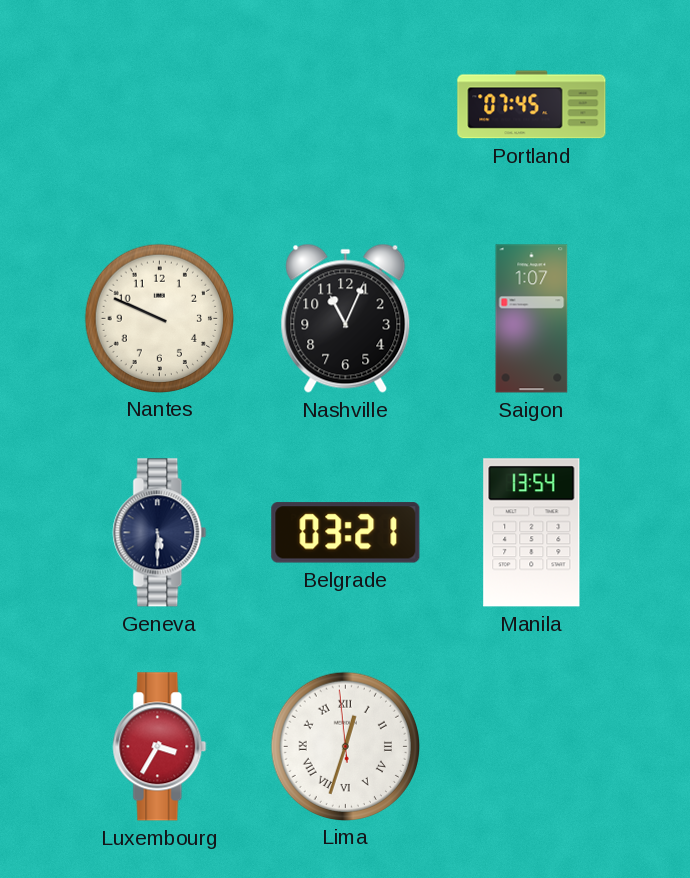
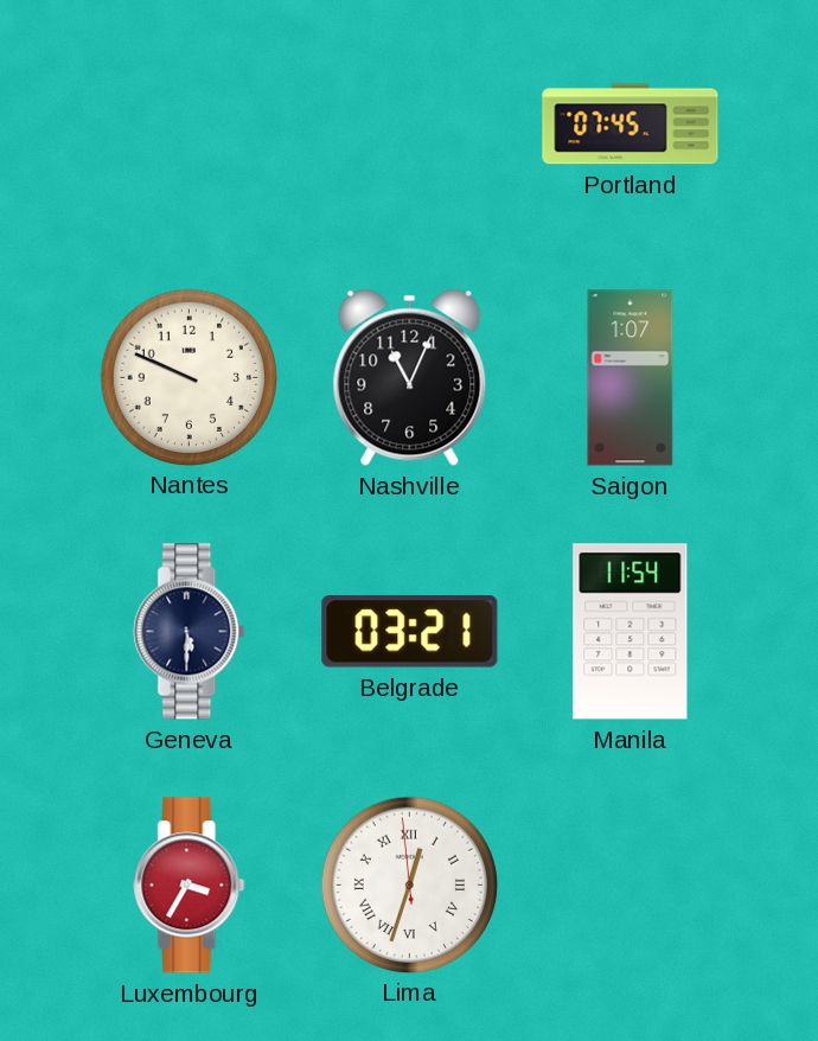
Manila: 13:54 -> 11:54
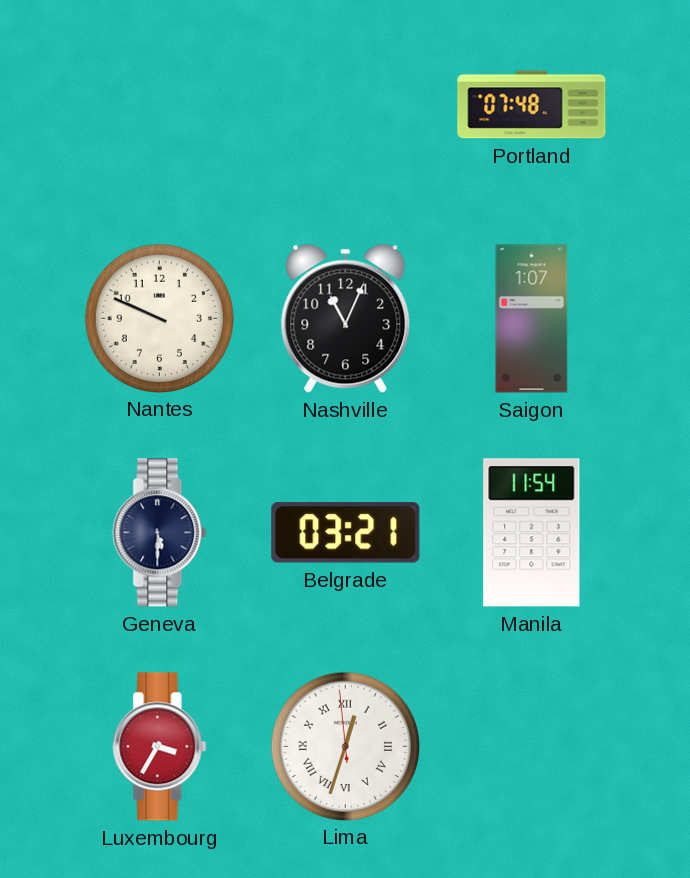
Portland: 07:45 -> 07:48
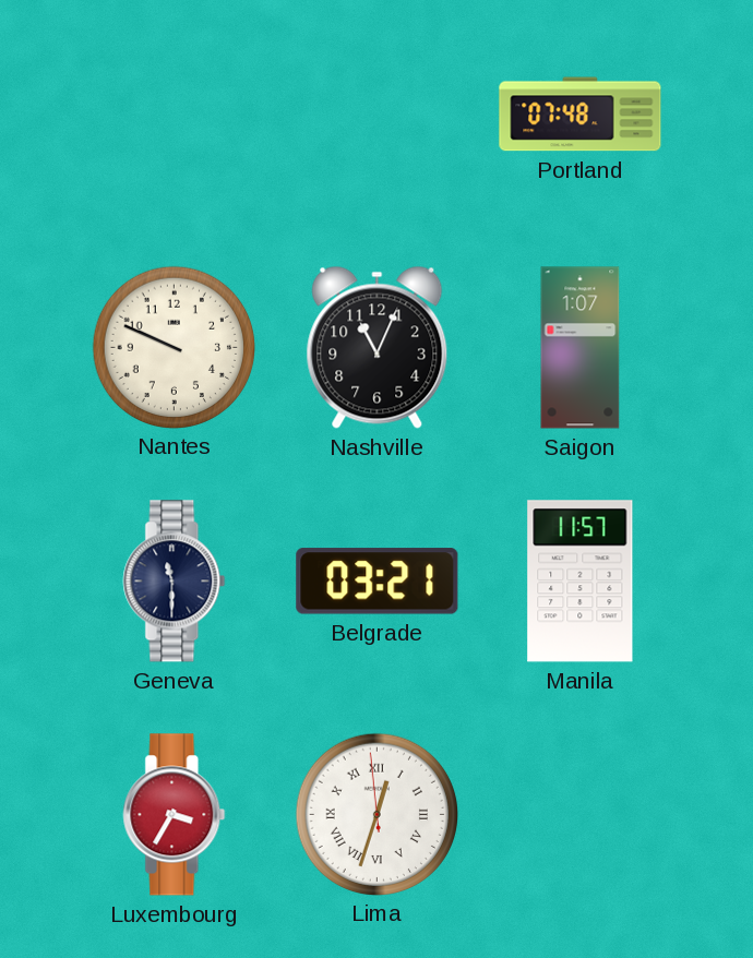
Geneva: 5:30 -> 11:30
Manila: 11:54 -> 11:57
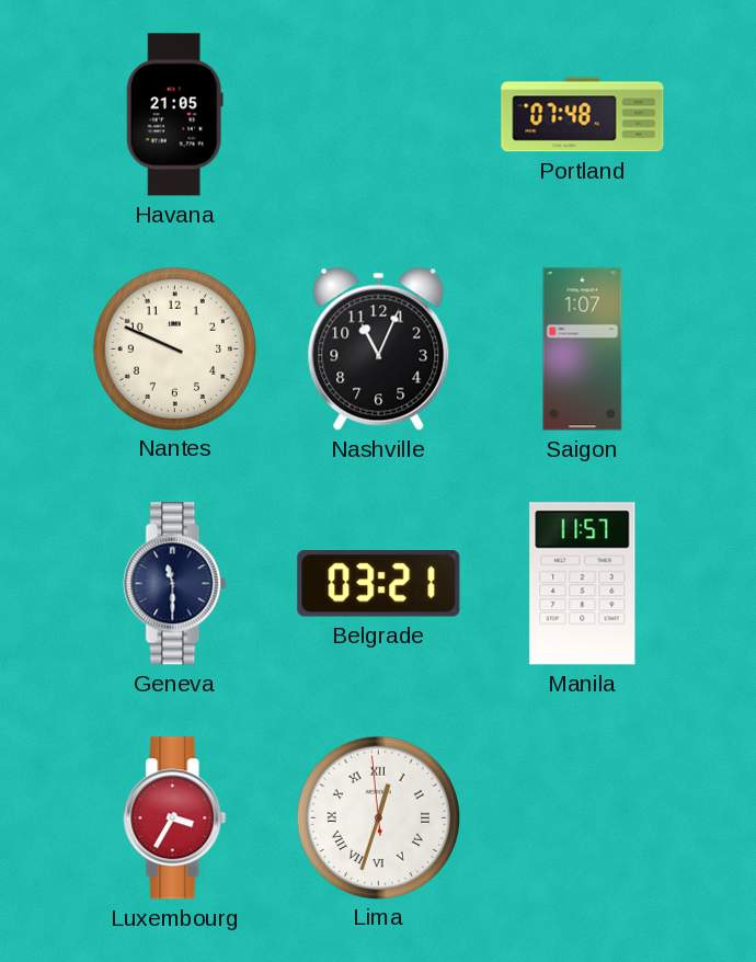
Havana: none -> 21:05
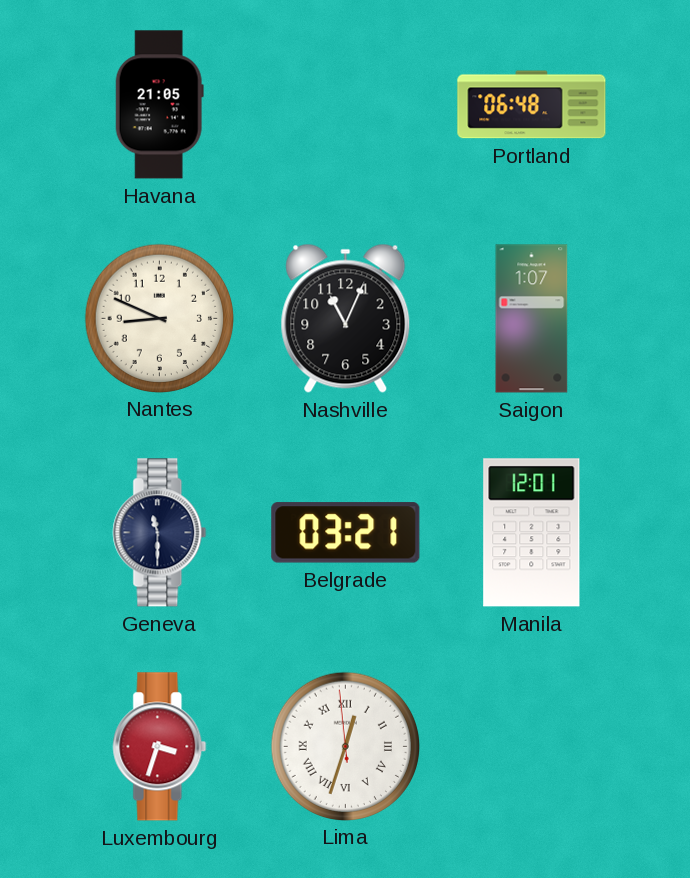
Portland: 07:48 -> 06:48
Nantes: 9:49 -> 8:49
Manila: 11:57 -> 12:01
Luxembourg: 3:35 -> 3:33
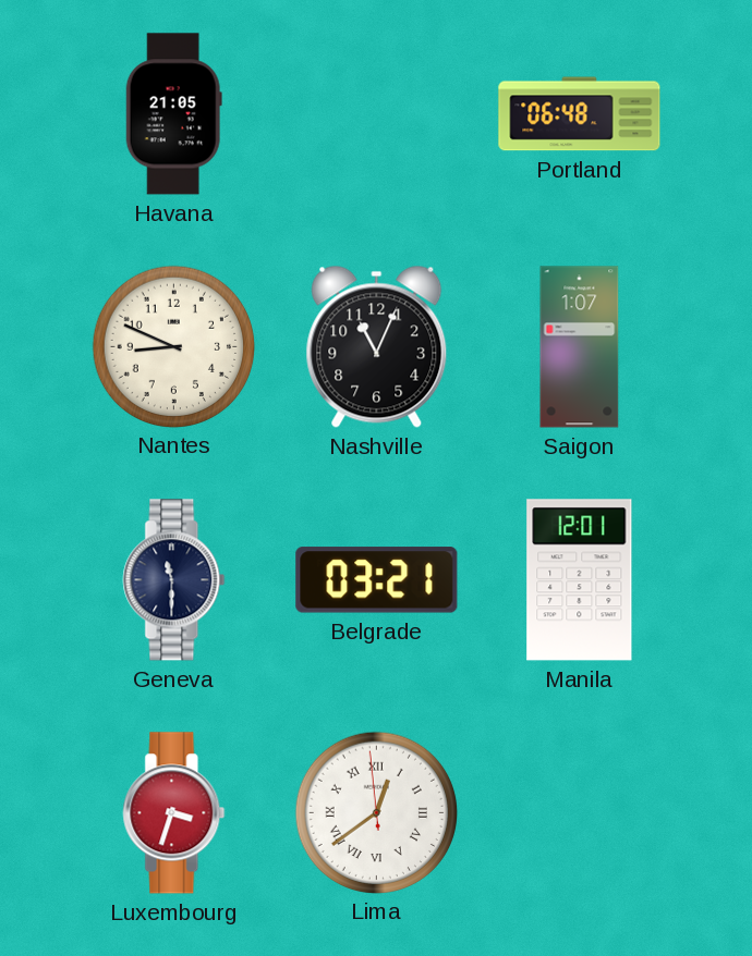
Lima: 12:32 -> 12:38
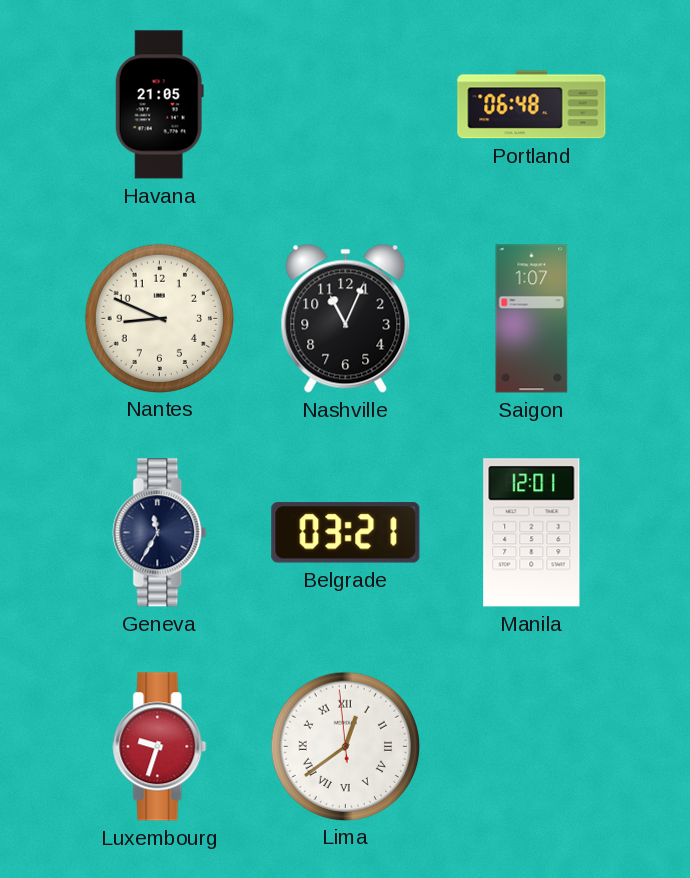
Geneva: 11:30 -> 11:35
Luxembourg: 3:33 -> 9:33
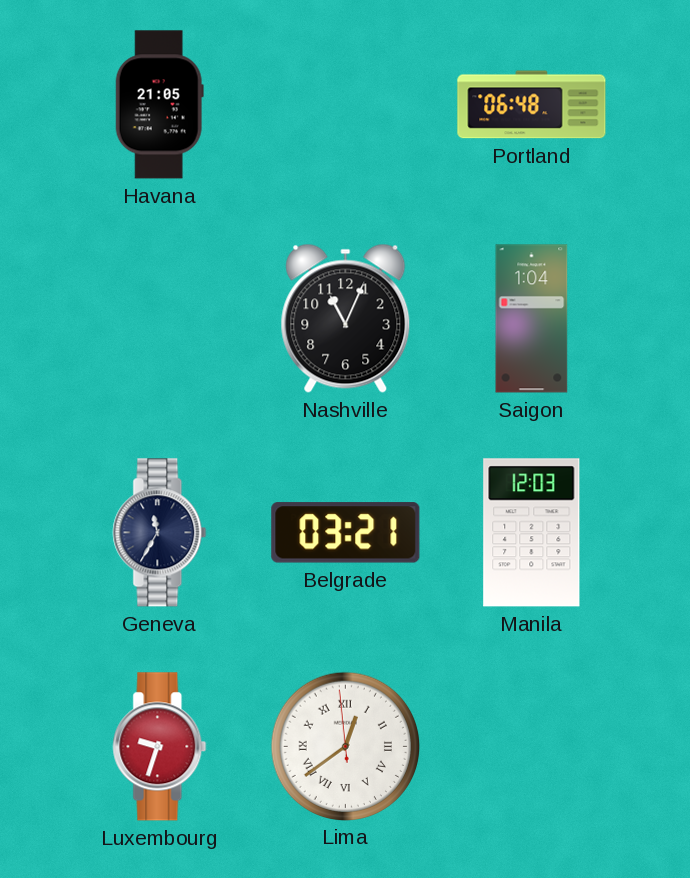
Nantes: 8:49 -> none
Saigon: 1:07 -> 1:04
Manila: 12:01 -> 12:03
